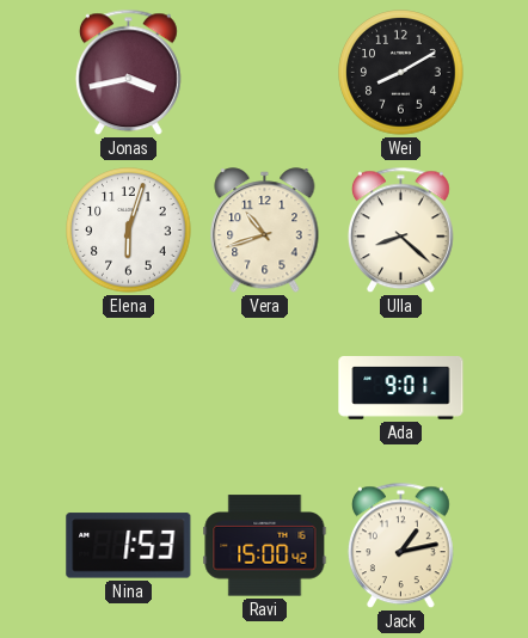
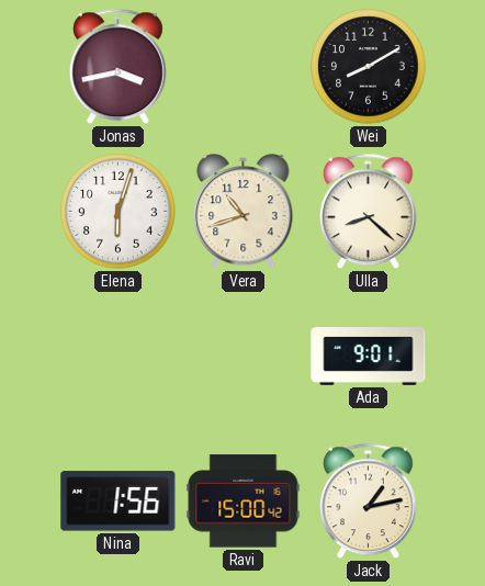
Nina: 1:53 -> 1:56
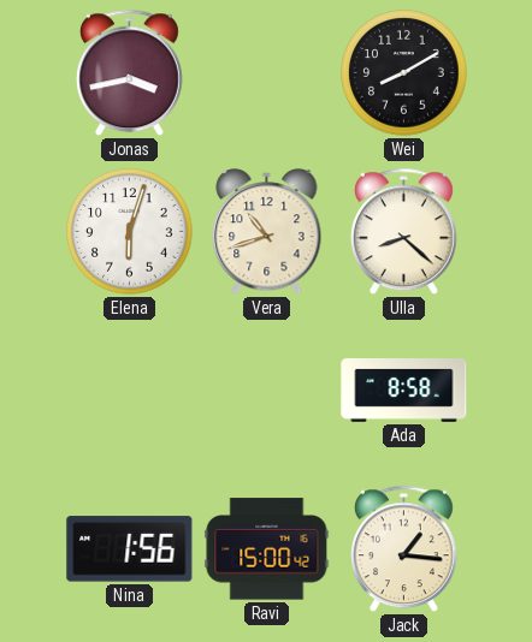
Ada: 9:01 -> 8:58
Jack: 1:13 -> 1:16
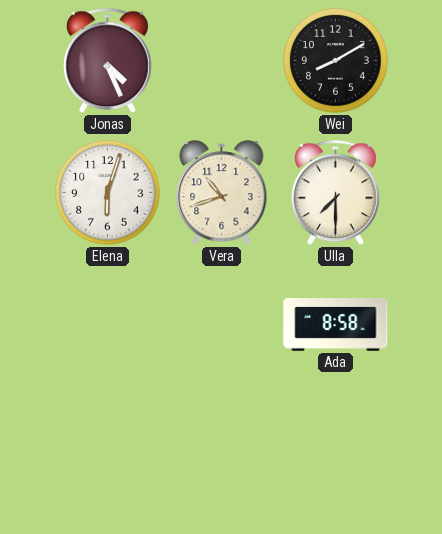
Jonas: 3:43 -> 4:26
Ulla: 8:22 -> 7:30
Nina: 1:56 -> none
Ravi: 15:00 -> none
Jack: 1:16 -> none
